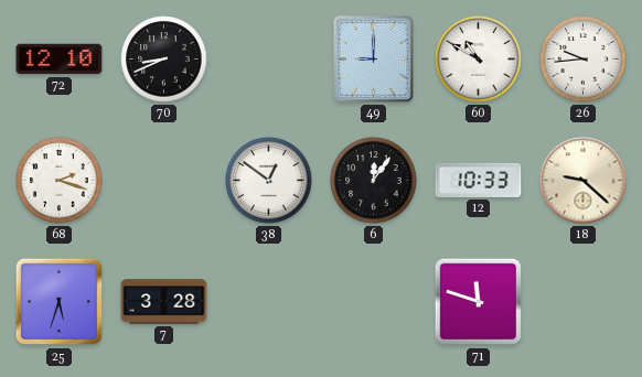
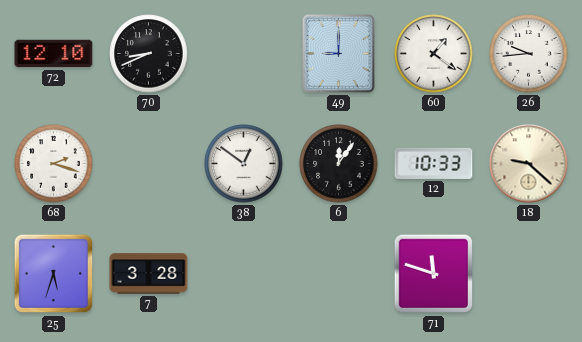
60: 10:50 -> 1:21
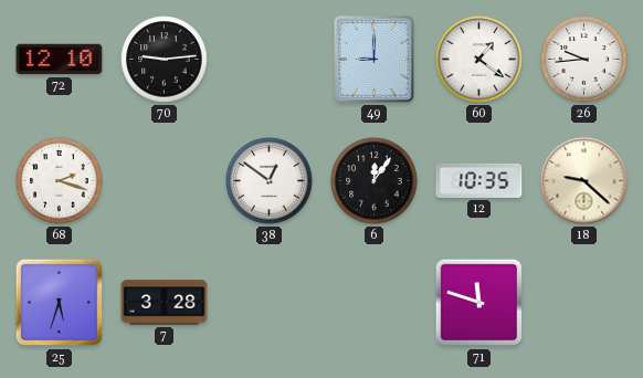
70: 8:41 -> 9:14
12: 10:33 -> 10:35
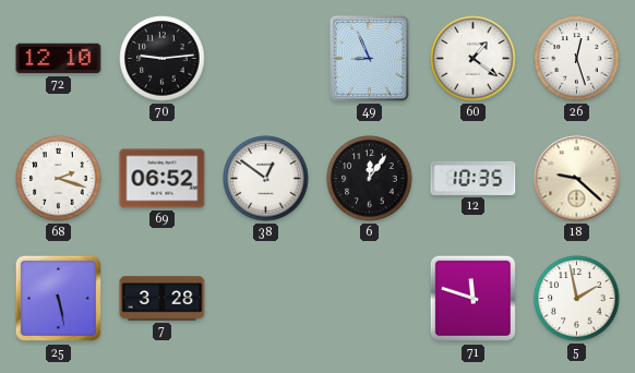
49: 9:00 -> 8:56
26: 9:44 -> 12:27
69: none -> 06:52
25: 5:33 -> 5:28
5: none -> 1:58
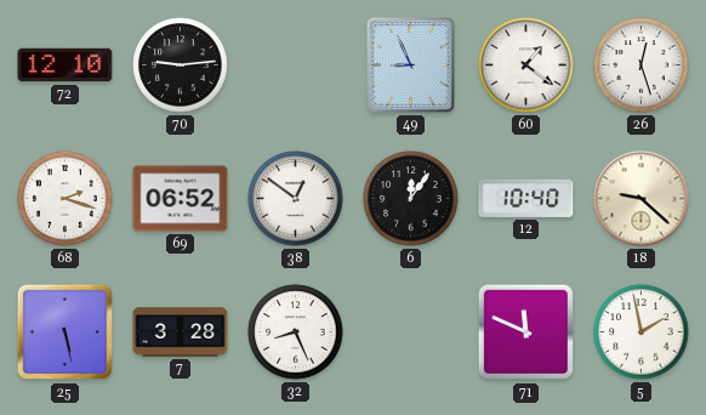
12: 10:35 -> 10:40
32: none -> 8:26
71: 11:48 -> 11:49
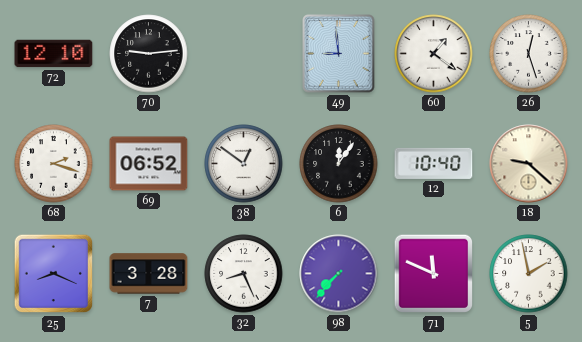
49: 8:56 -> 8:59
25: 5:28 -> 8:19
98: none -> 7:37
